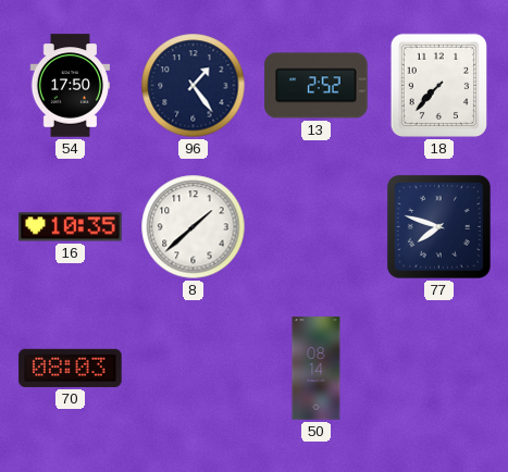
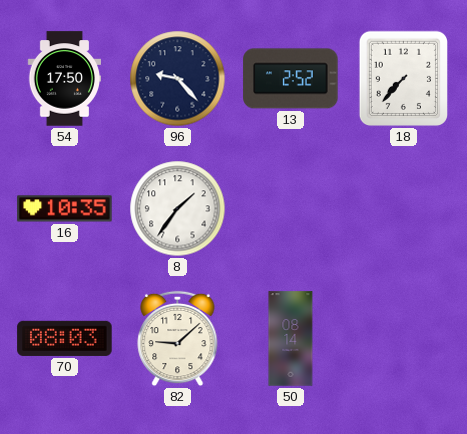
96: 1:24 -> 9:23
8: 1:38 -> 1:36
77: 7:48 -> none
82: none -> 9:08
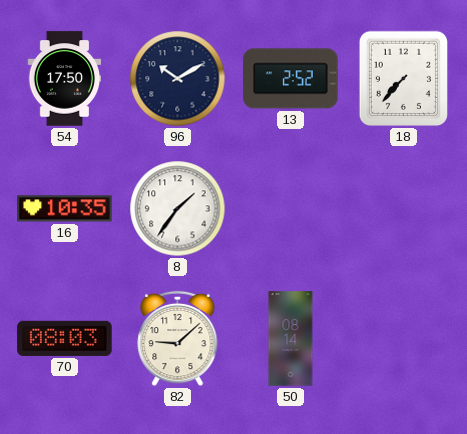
96: 9:23 -> 10:10
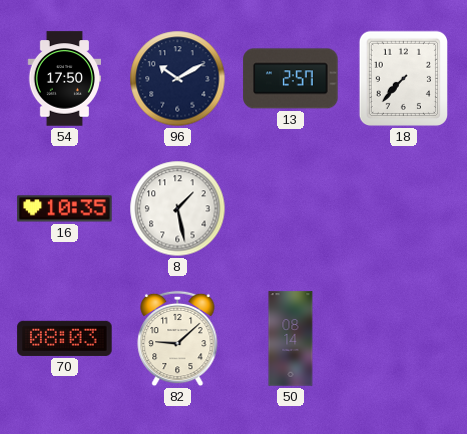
13: 2:52 -> 2:57
8: 1:36 -> 1:28
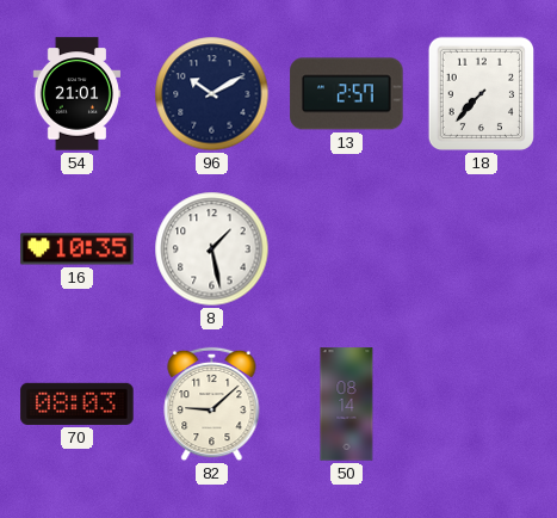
54: 17:50 -> 21:01
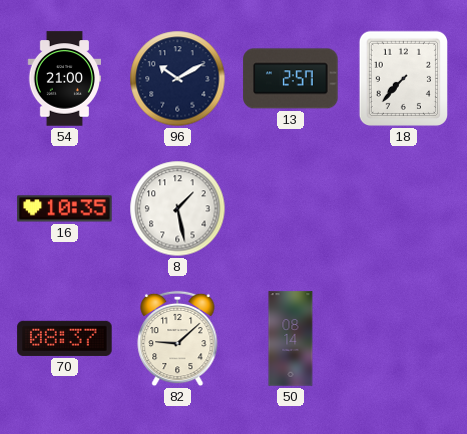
54: 21:01 -> 21:00
70: 08:03 -> 08:37
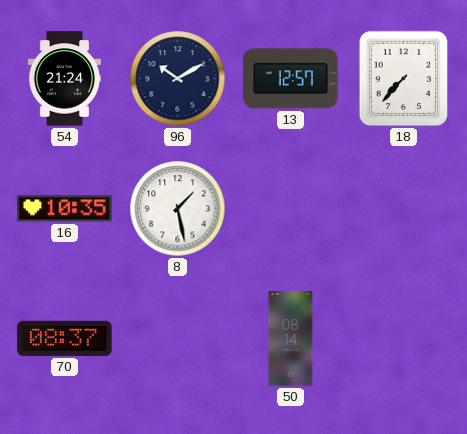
54: 21:00 -> 21:24
13: 2:57 -> 12:57
82: 9:08 -> none
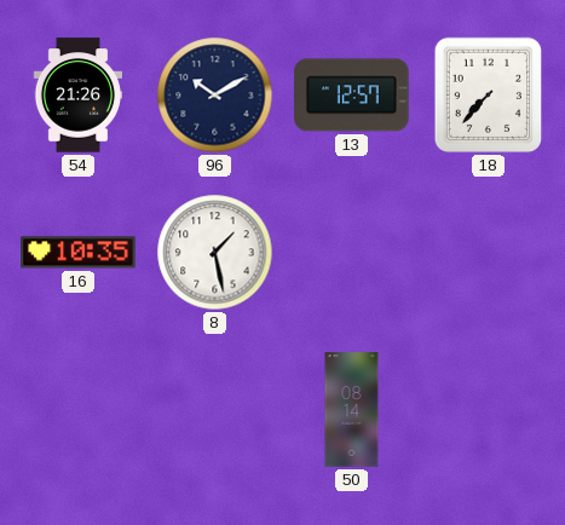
54: 21:24 -> 21:26
70: 08:37 -> none
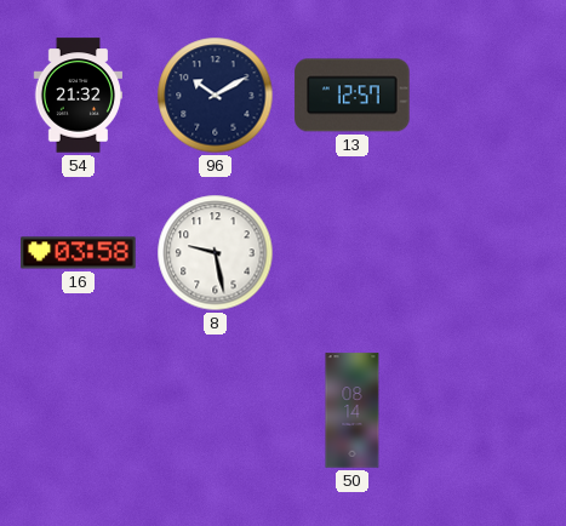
54: 21:26 -> 21:32
18: 7:37 -> none
16: 10:35 -> 03:58
8: 1:28 -> 9:28
